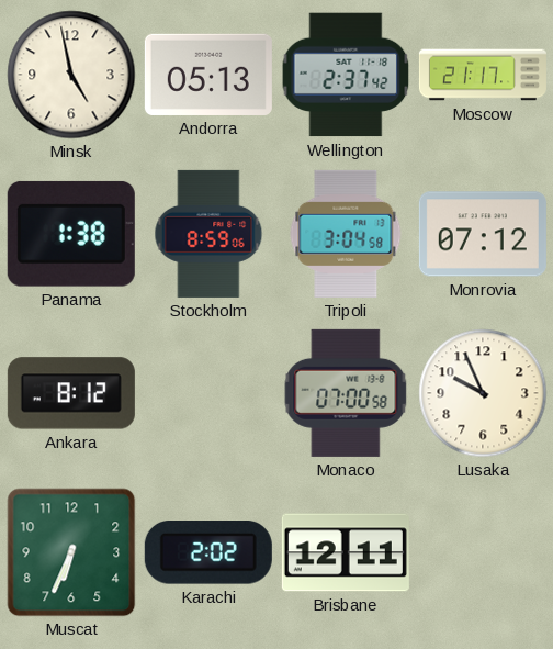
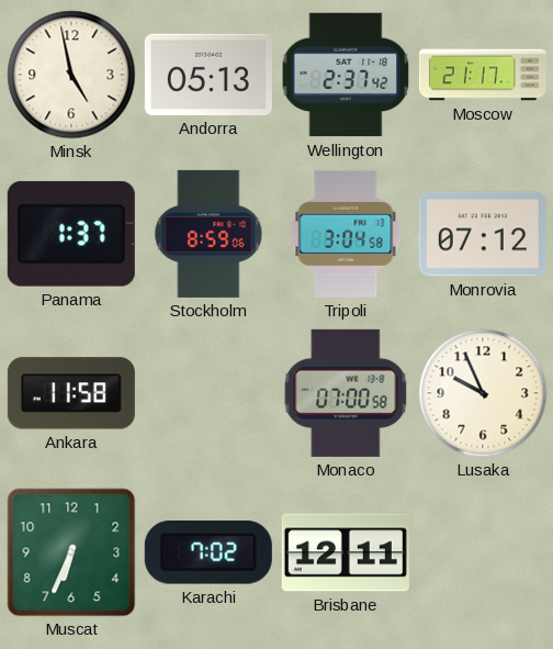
Panama: 1:38 -> 1:37
Ankara: 8:12 -> 11:58
Karachi: 2:02 -> 7:02
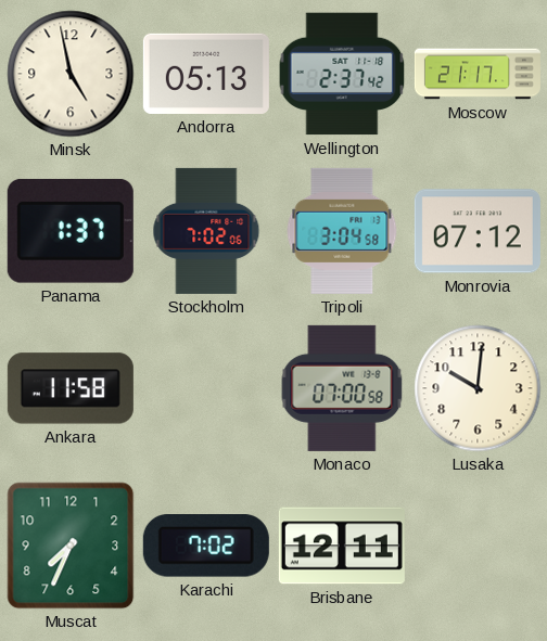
Stockholm: 8:59 -> 7:02
Lusaka: 9:56 -> 10:01
Muscat: 6:34 -> 7:34
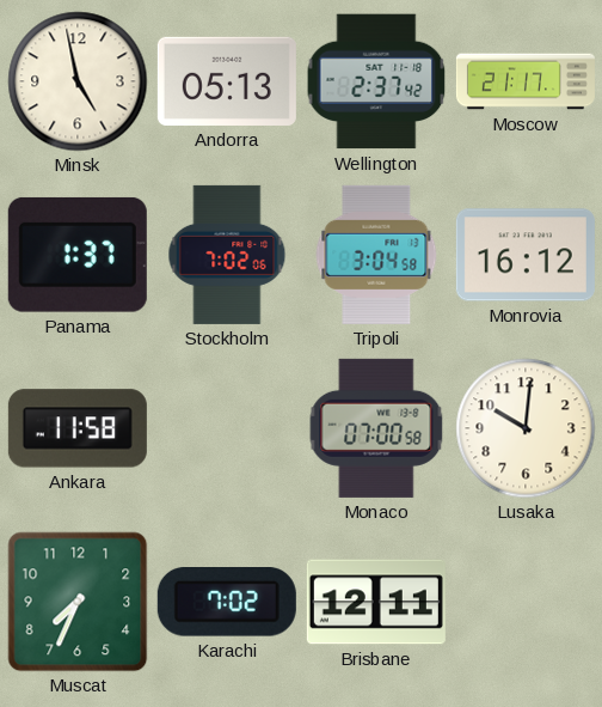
Monrovia: 07:12 -> 16:12
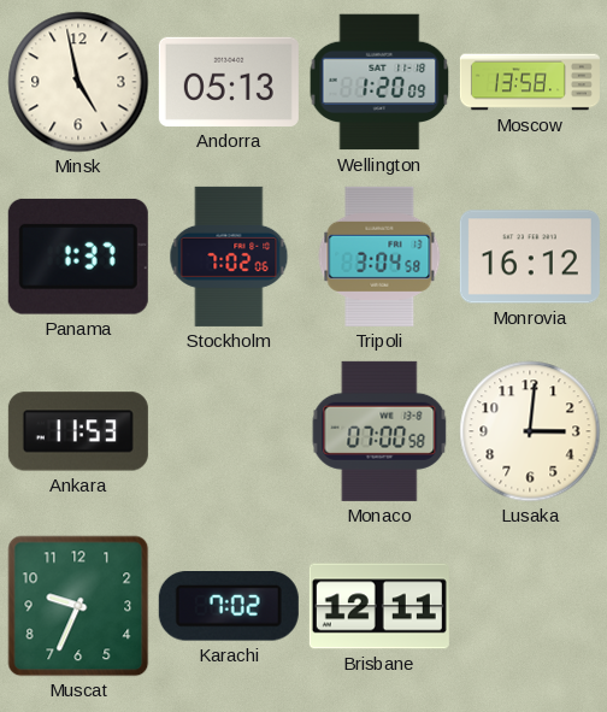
Wellington: 2:37 -> 1:20
Moscow: 21:17 -> 13:58
Ankara: 11:58 -> 11:53
Lusaka: 10:01 -> 3:01
Muscat: 7:34 -> 9:34
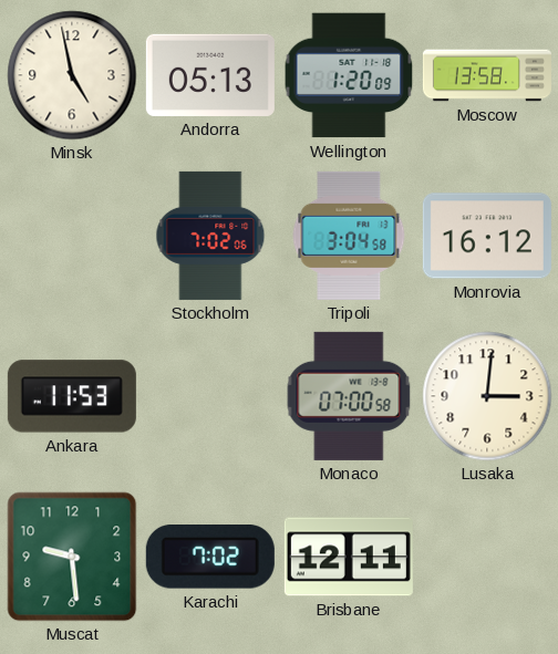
Panama: 1:37 -> none
Muscat: 9:34 -> 9:29
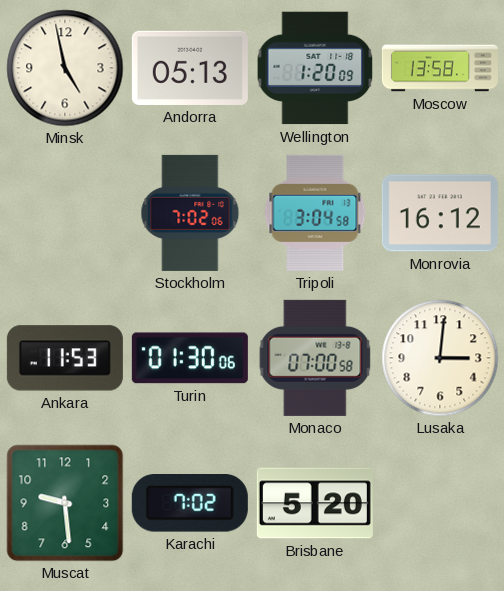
Turin: none -> 01:30
Brisbane: 12:11 -> 5:20
